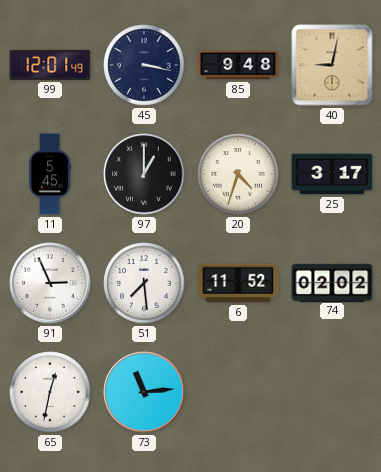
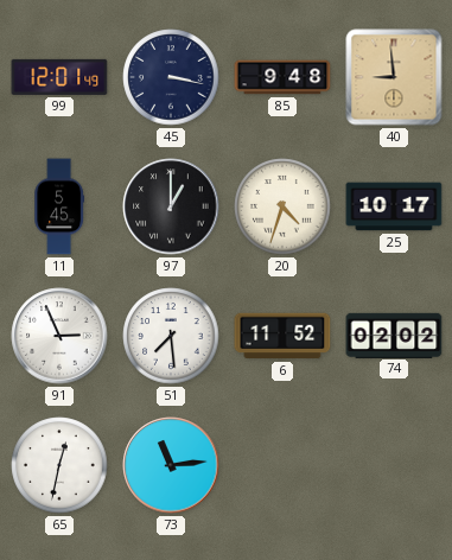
40: 9:02 -> 8:59
25: 3:17 -> 10:17
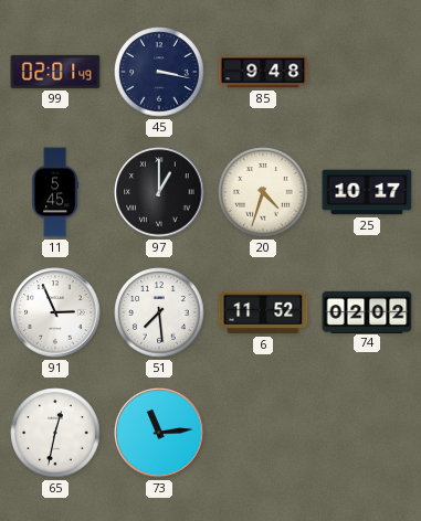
99: 12:01 -> 02:01
40: 8:59 -> none
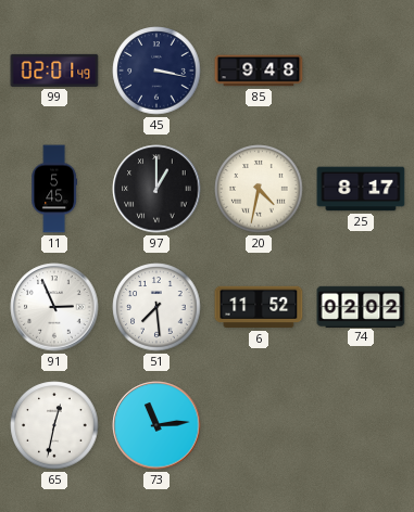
20: 4:33 -> 4:32
25: 10:17 -> 8:17
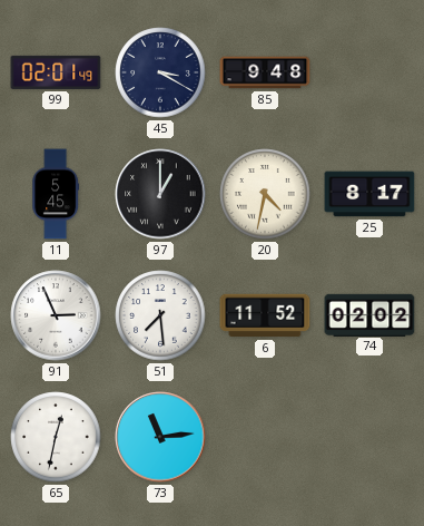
45: 3:17 -> 3:20
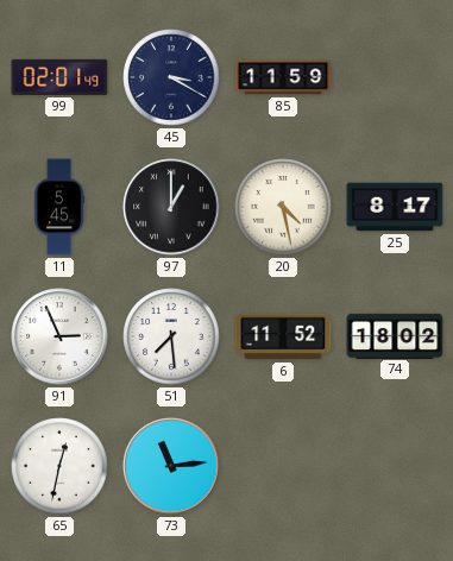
85: 9:48 -> 11:59
20: 4:32 -> 4:28
74: 02:02 -> 18:02
